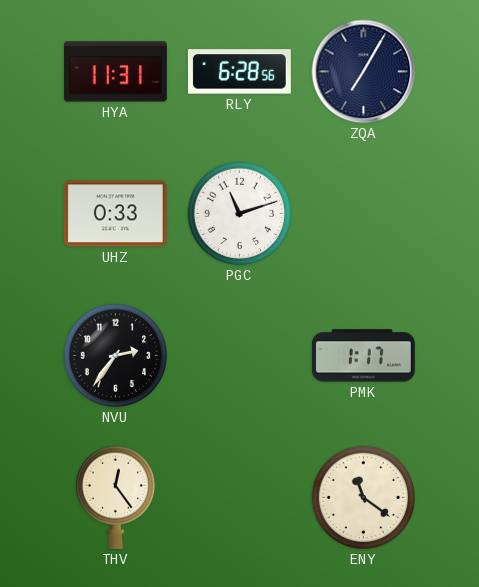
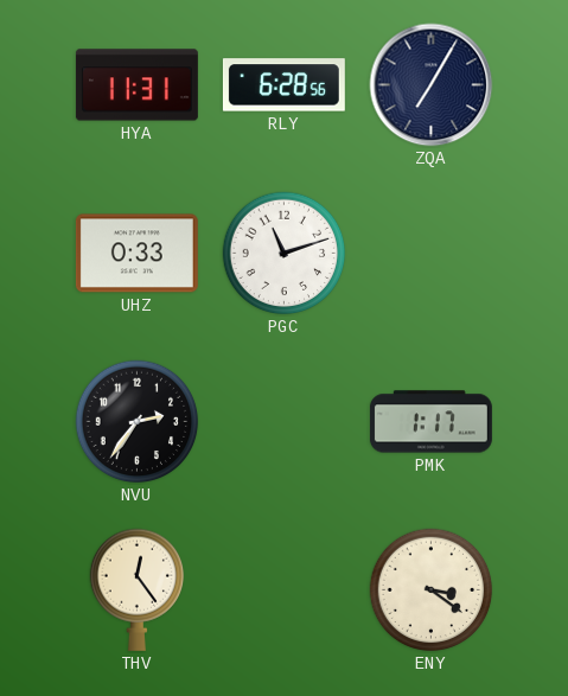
ENY: 11:21 -> 3:21
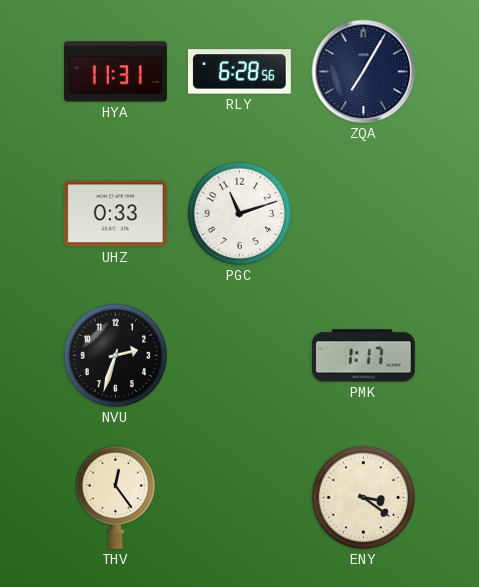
NVU: 2:36 -> 2:33
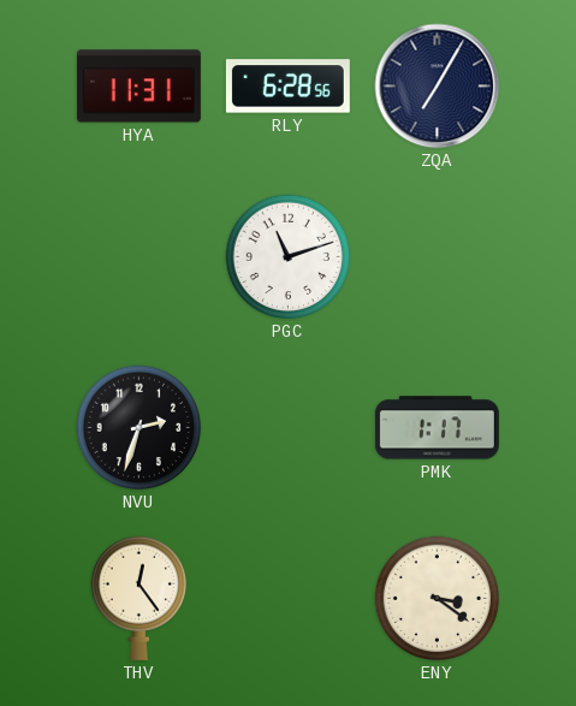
UHZ: 0:33 -> none
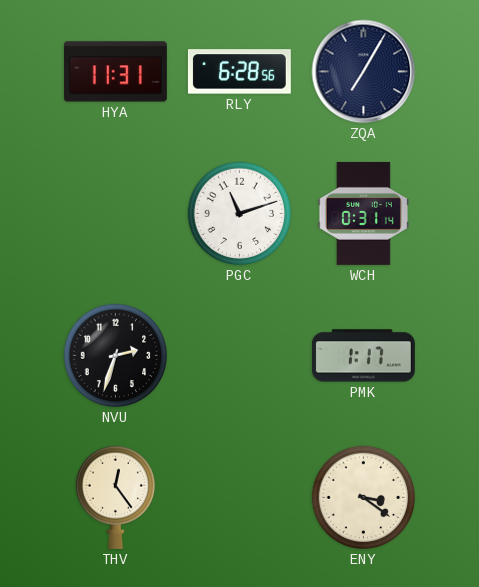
WCH: none -> 0:31
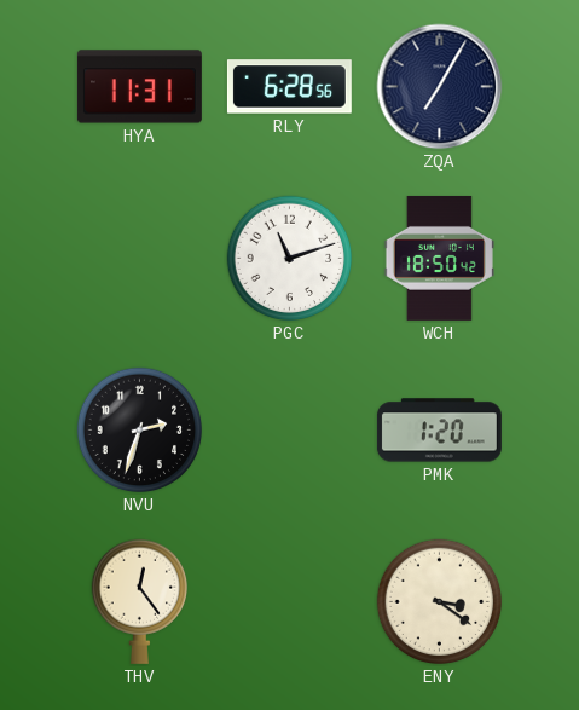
WCH: 0:31 -> 18:50
PMK: 1:17 -> 1:20
